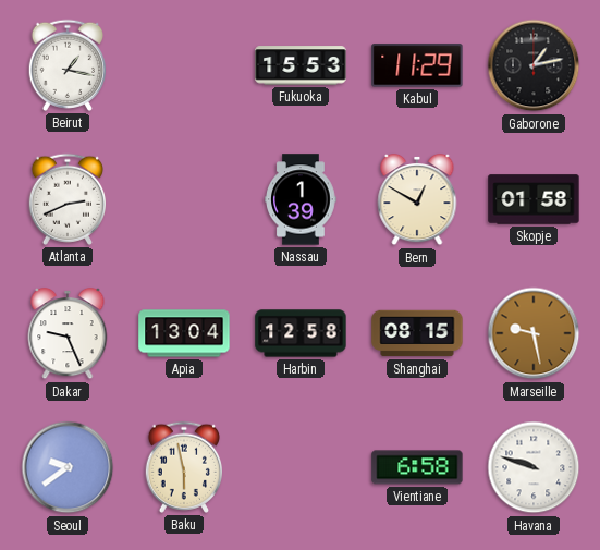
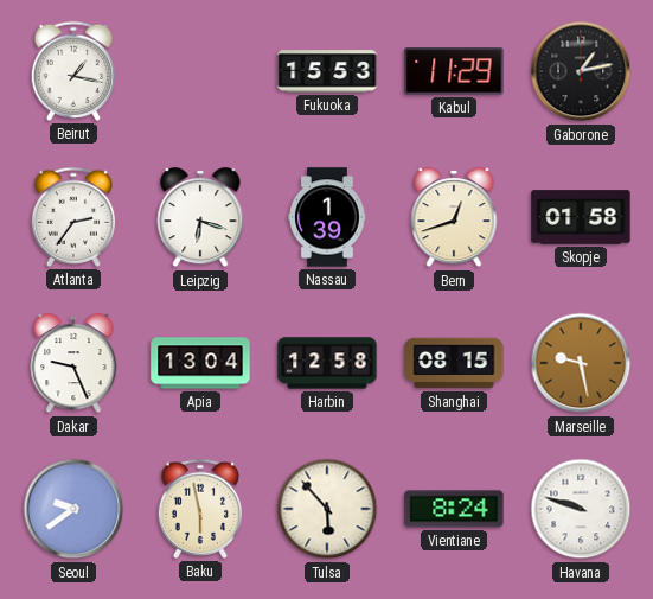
Atlanta: 2:41 -> 2:36
Leipzig: none -> 6:18
Bern: 12:50 -> 12:42
Tulsa: none -> 5:53
Vientiane: 6:58 -> 8:24
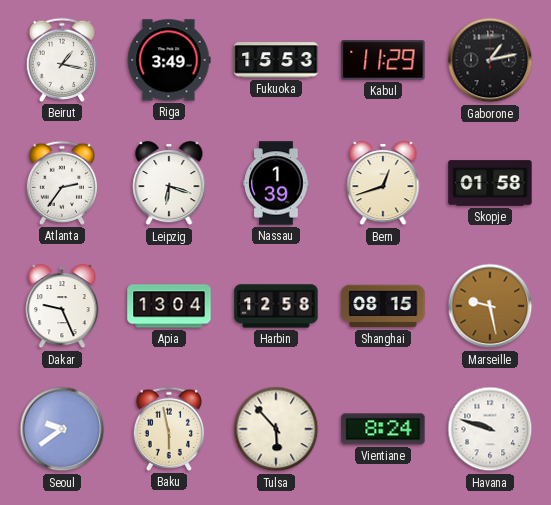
Riga: none -> 3:49
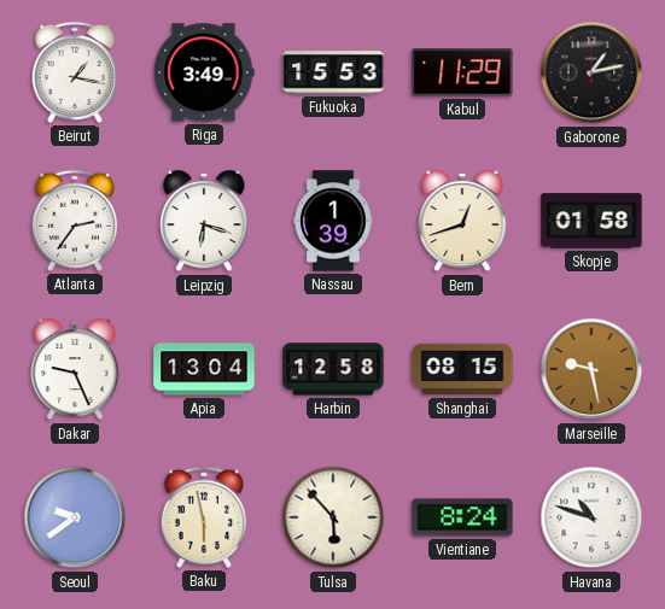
Havana: 9:48 -> 10:48
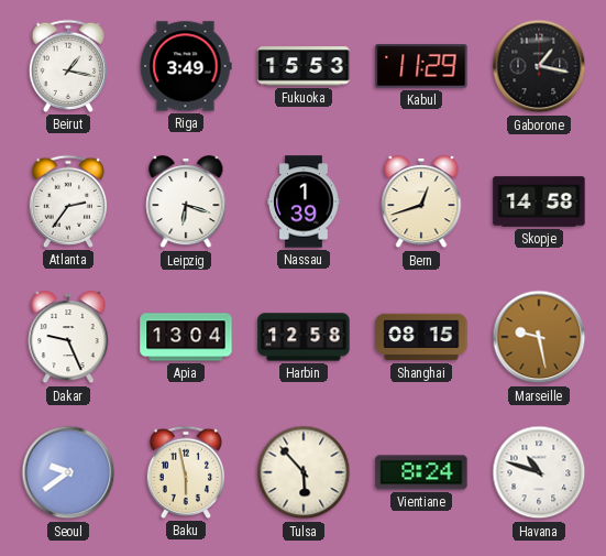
Gaborone: 1:13 -> 1:17
Skopje: 01:58 -> 14:58
